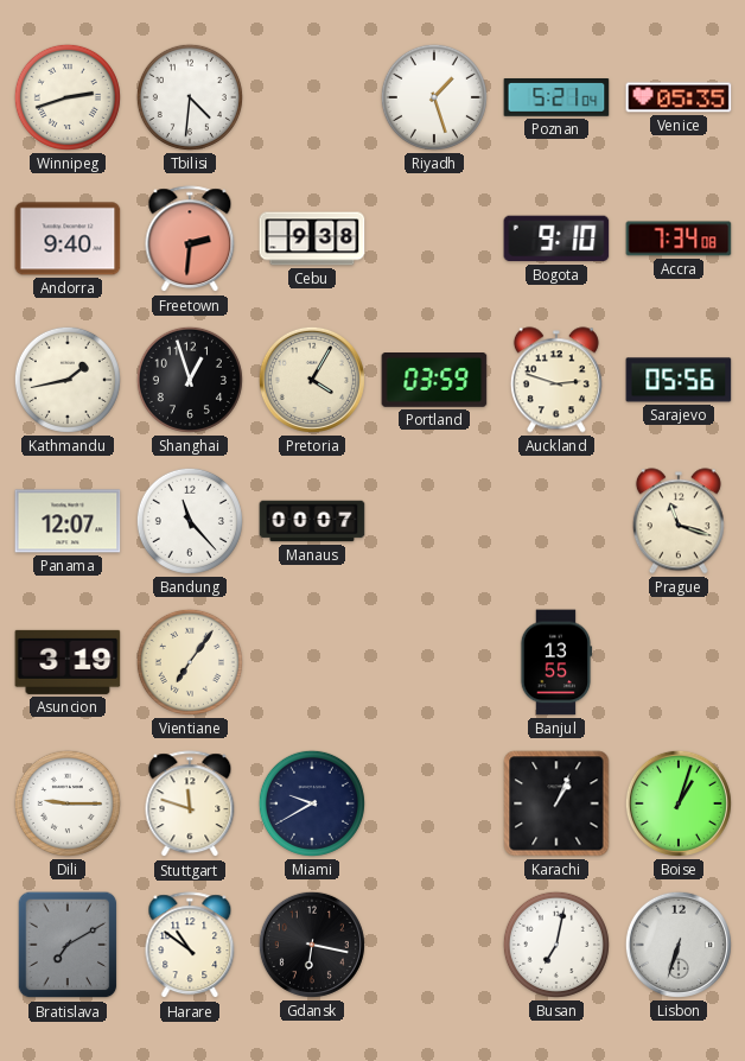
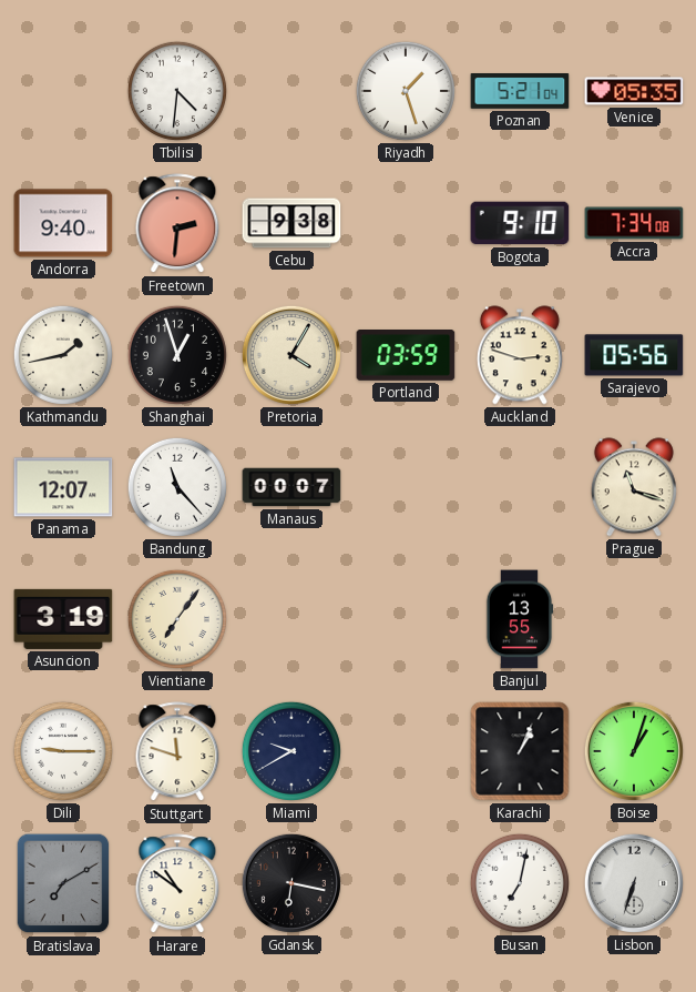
Winnipeg: 2:42 -> none
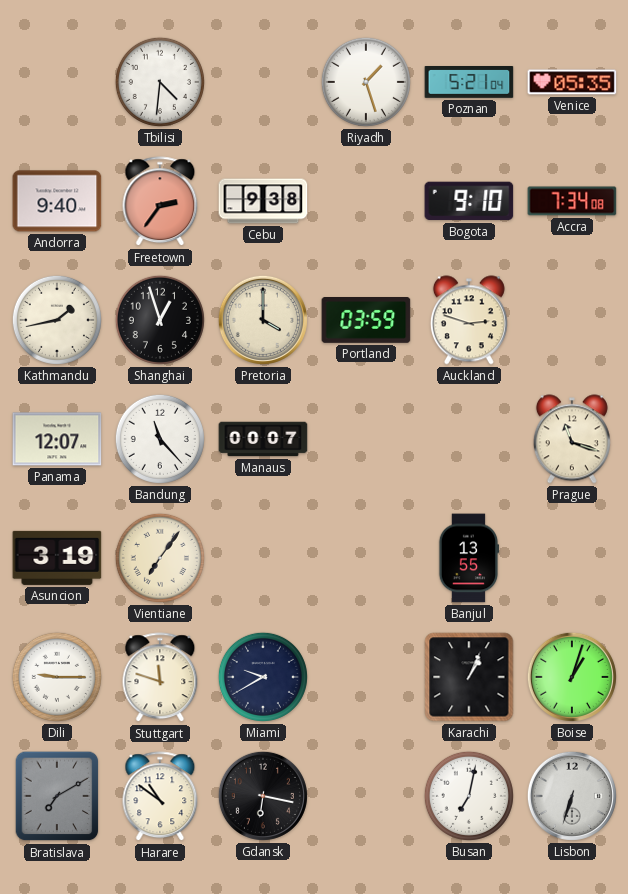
Freetown: 2:31 -> 2:36
Pretoria: 4:05 -> 4:00
Sarajevo: 05:56 -> none
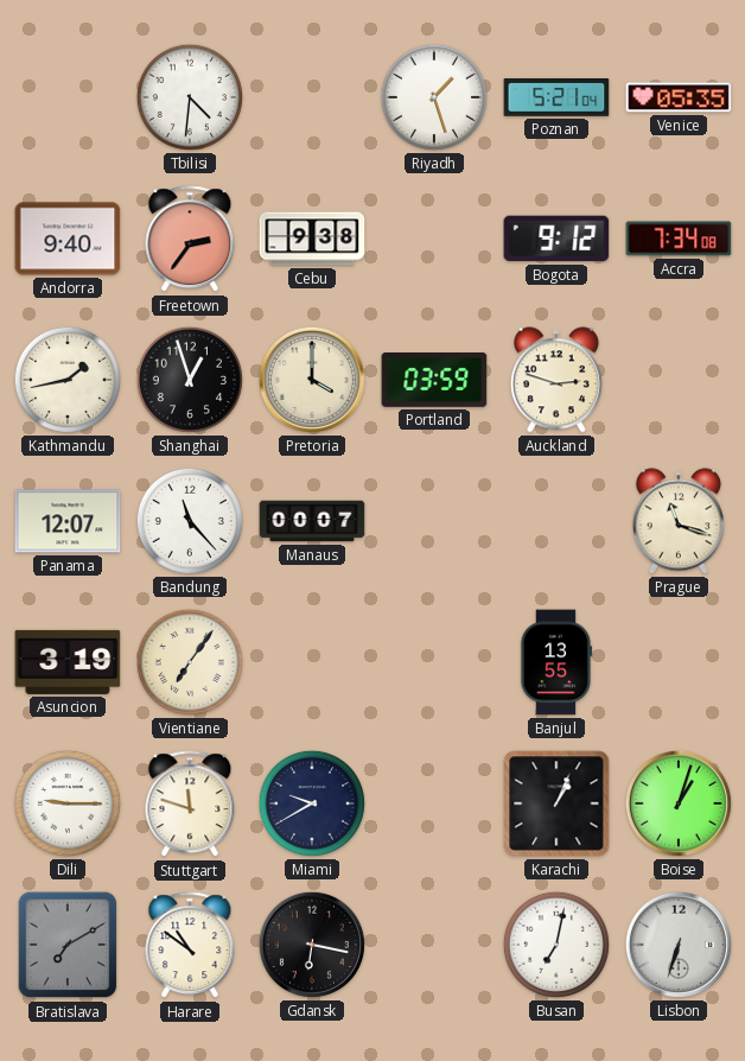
Bogota: 9:10 -> 9:12
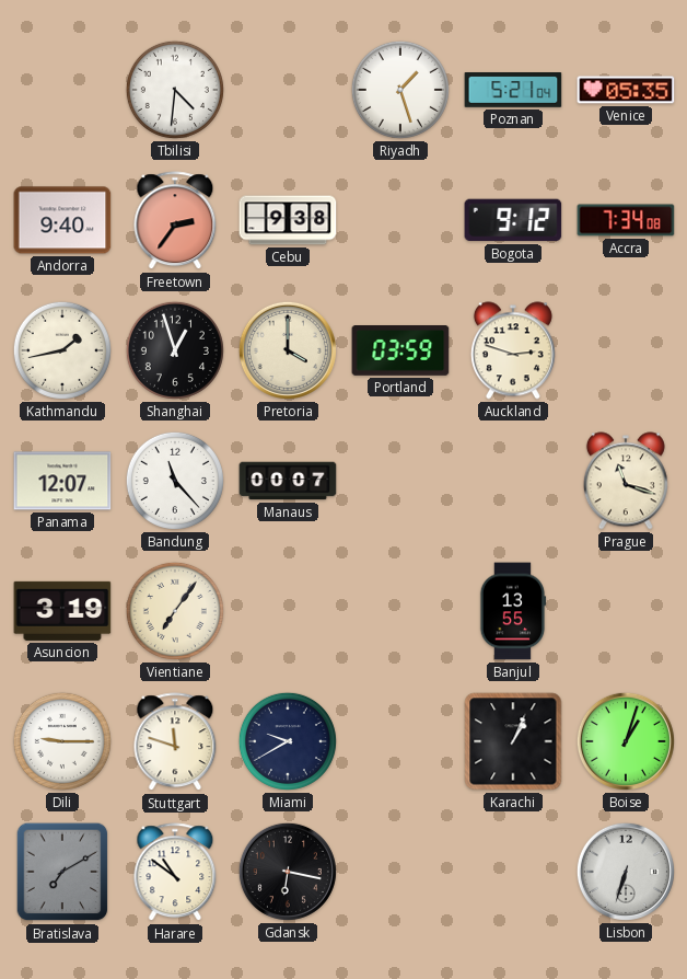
Busan: 7:02 -> none
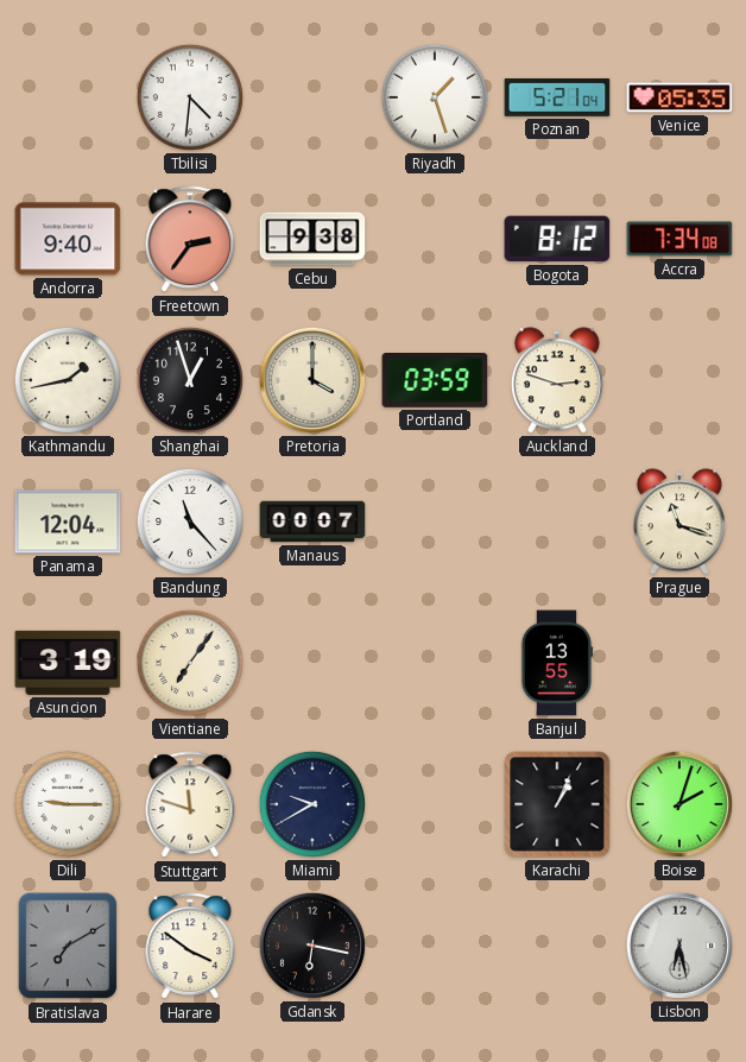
Bogota: 9:12 -> 8:12
Panama: 12:07 -> 12:04
Boise: 1:03 -> 2:03
Harare: 10:51 -> 3:51
Lisbon: 6:33 -> 6:28
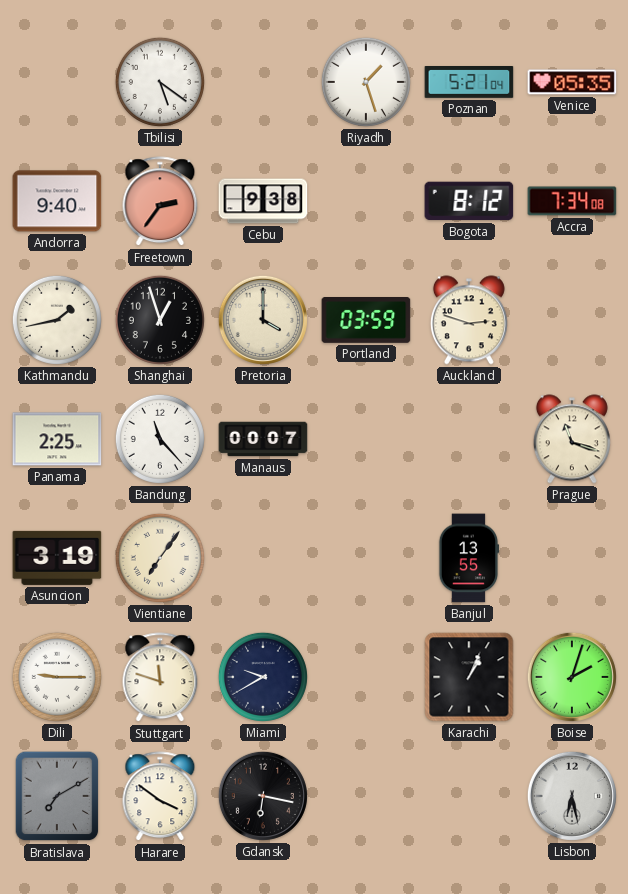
Tbilisi: 4:31 -> 5:21
Panama: 12:04 -> 2:25
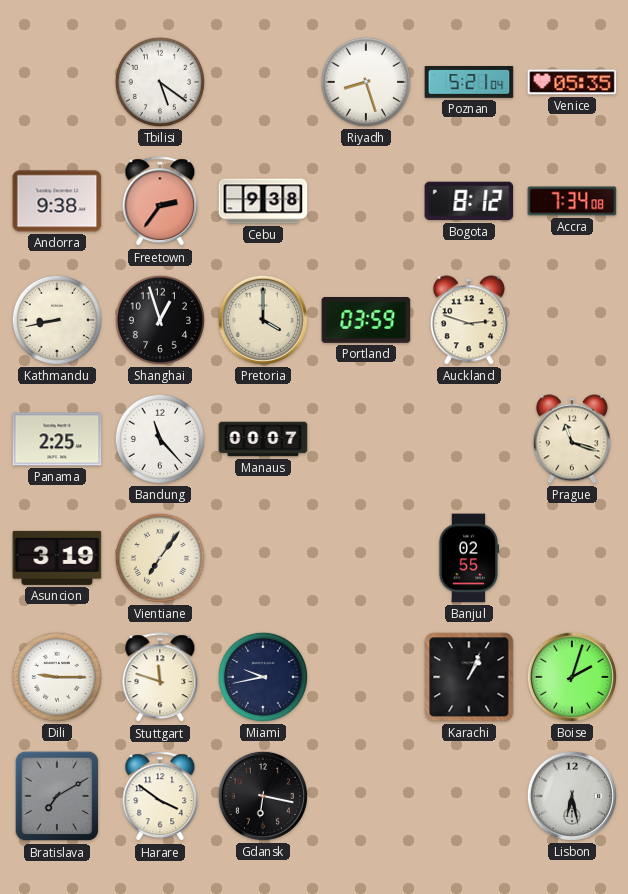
Riyadh: 1:27 -> 8:27
Andorra: 9:40 -> 9:38
Kathmandu: 1:43 -> 8:43
Banjul: 13:55 -> 02:55
Miami: 9:40 -> 9:43
